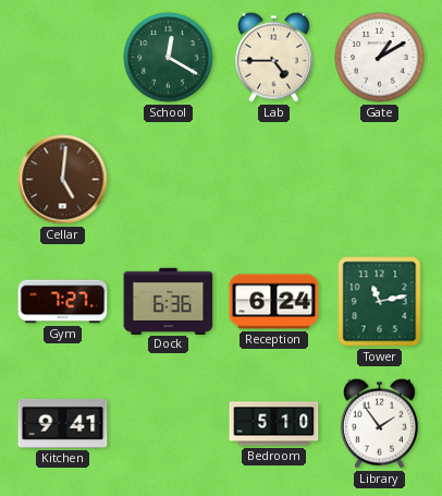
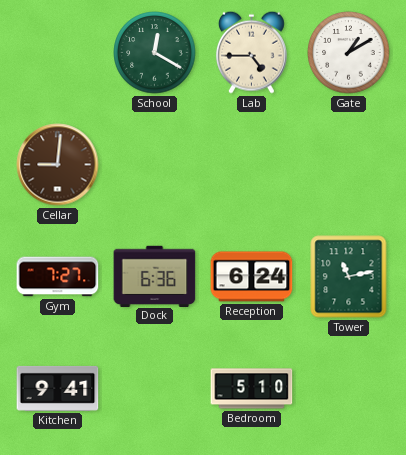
Cellar: 5:01 -> 9:01
Library: 1:54 -> none
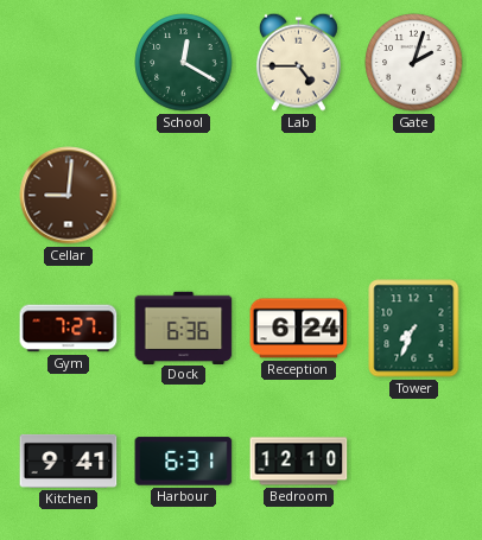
Gate: 1:10 -> 2:03
Tower: 11:13 -> 7:34
Harbour: none -> 6:31
Bedroom: 5:10 -> 12:10
